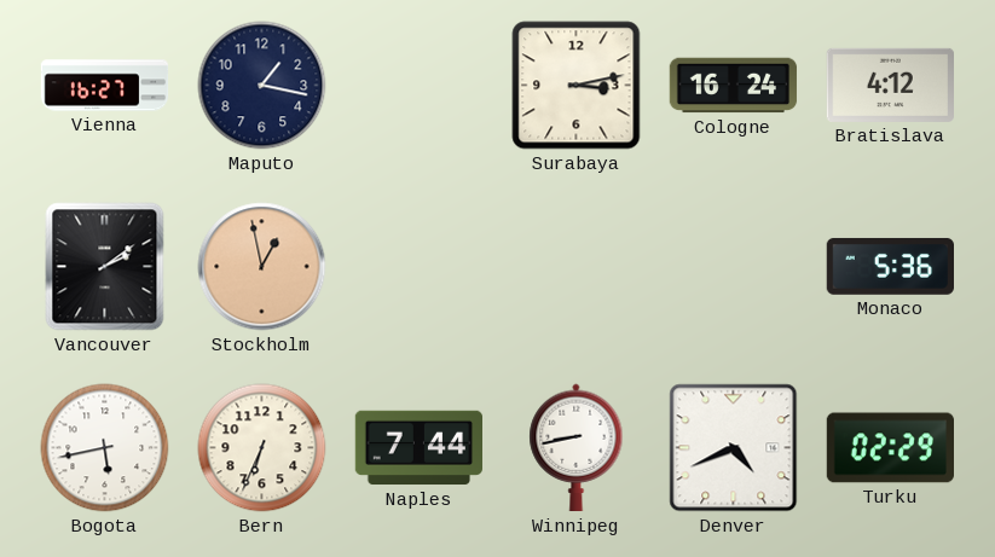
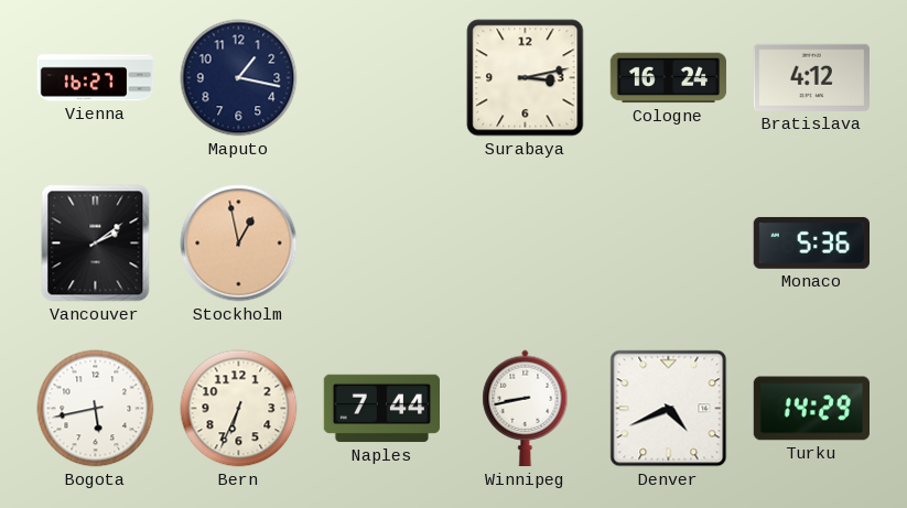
Turku: 02:29 -> 14:29
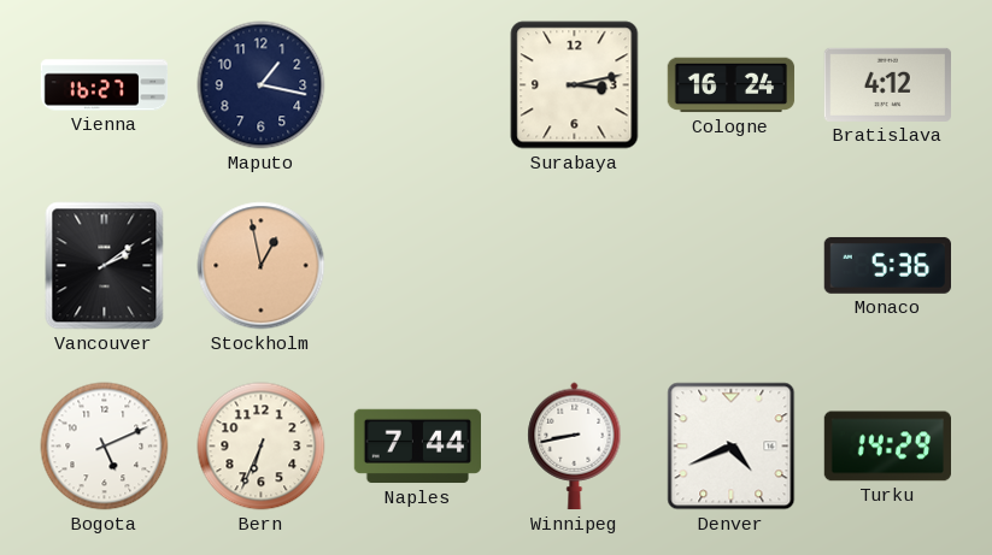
Bogota: 5:43 -> 5:11
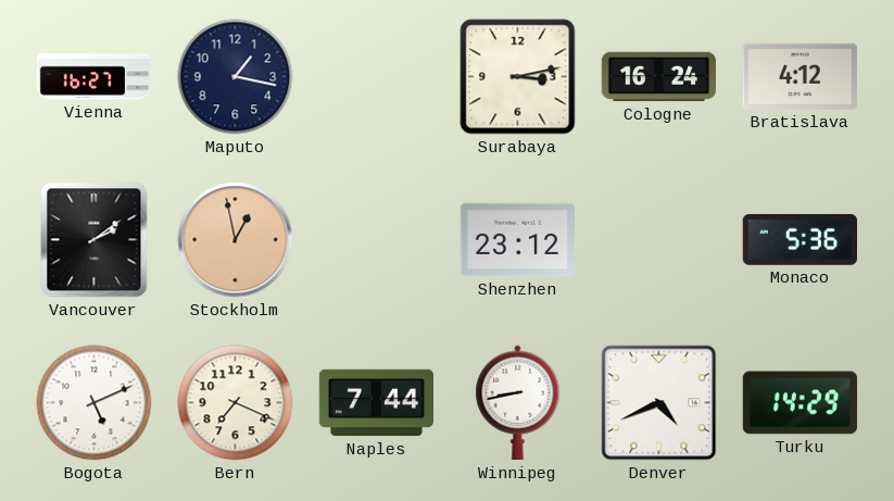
Shenzhen: none -> 23:12
Bern: 6:34 -> 7:19
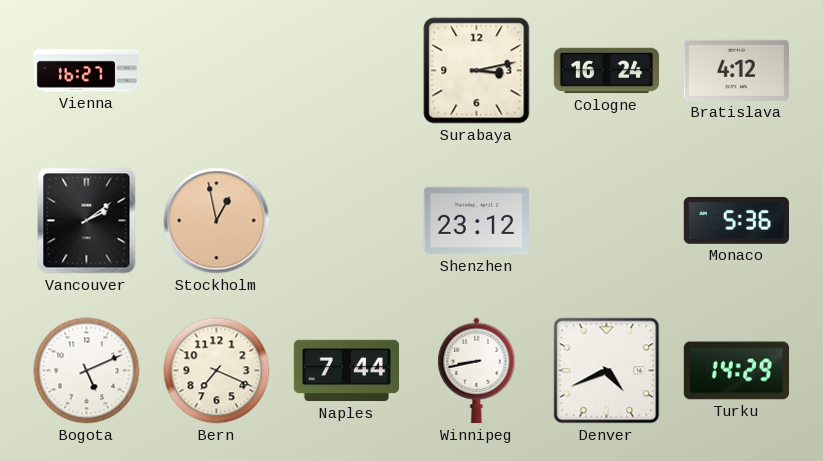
Maputo: 1:17 -> none
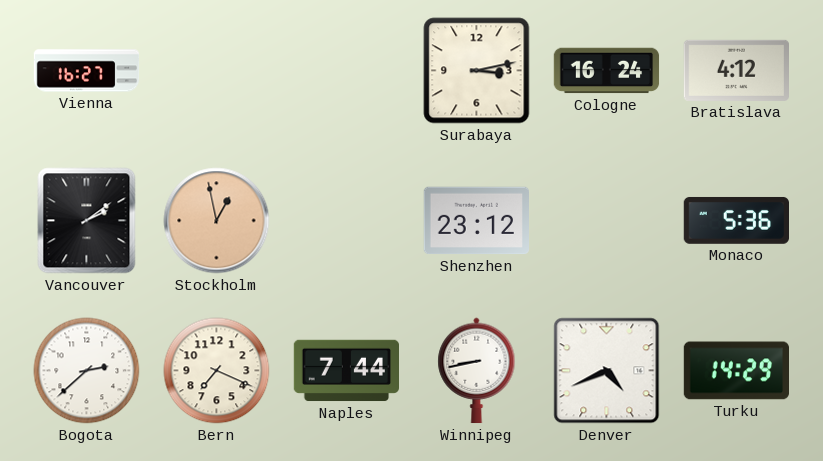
Bogota: 5:11 -> 2:38
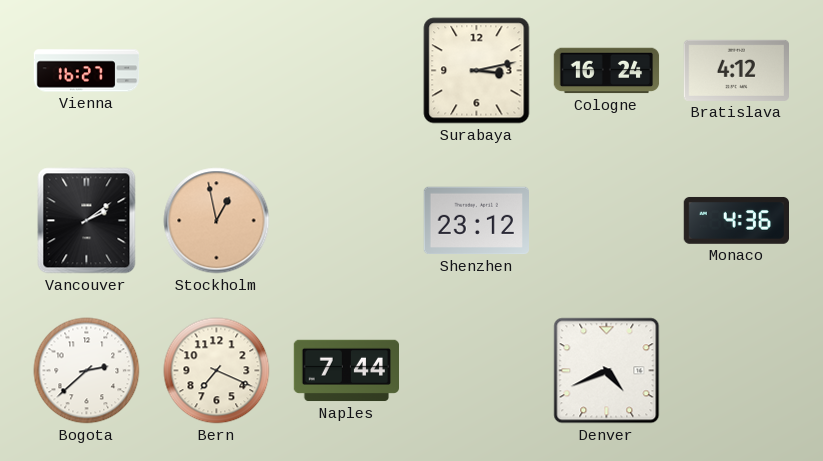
Monaco: 5:36 -> 4:36
Winnipeg: 8:43 -> none
Turku: 14:29 -> none
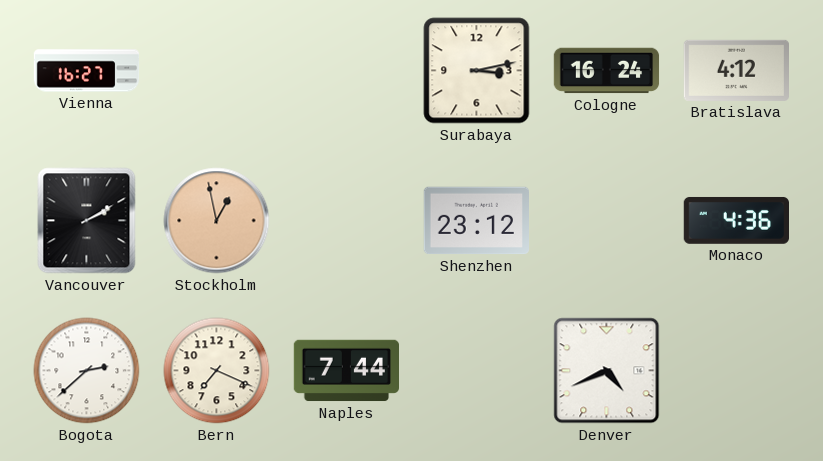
Vancouver: 2:09 -> 2:10
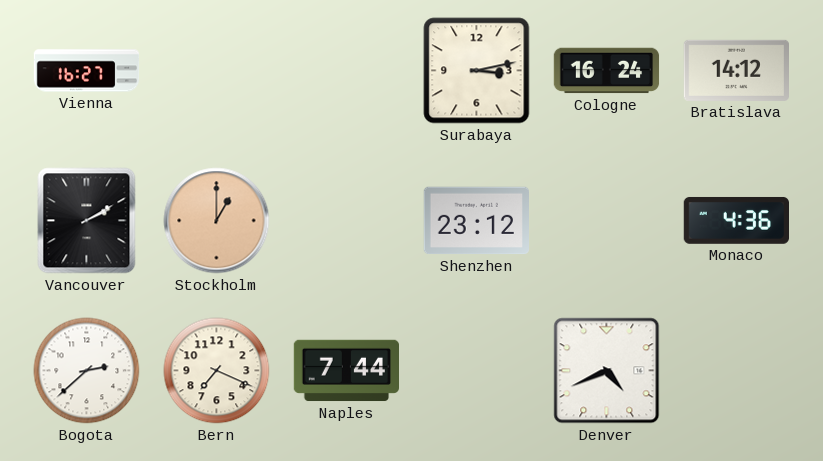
Bratislava: 4:12 -> 14:12
Stockholm: 12:58 -> 1:00
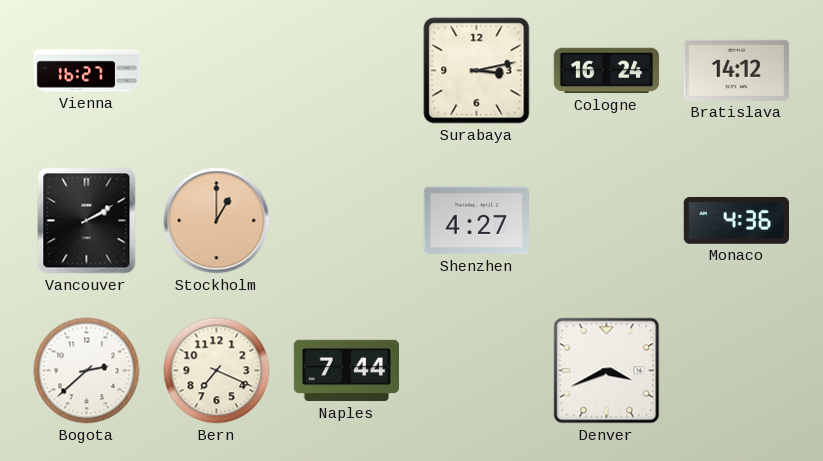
Shenzhen: 23:12 -> 4:27
Denver: 4:41 -> 3:41
